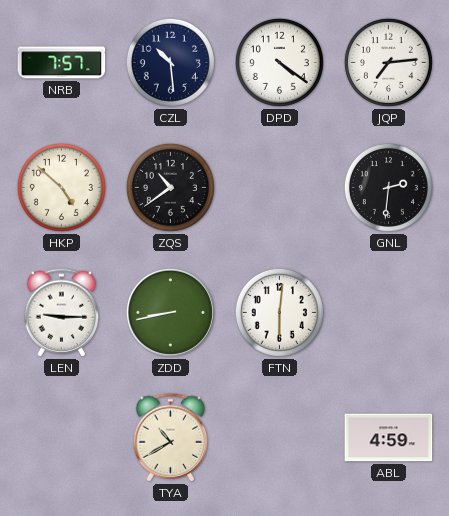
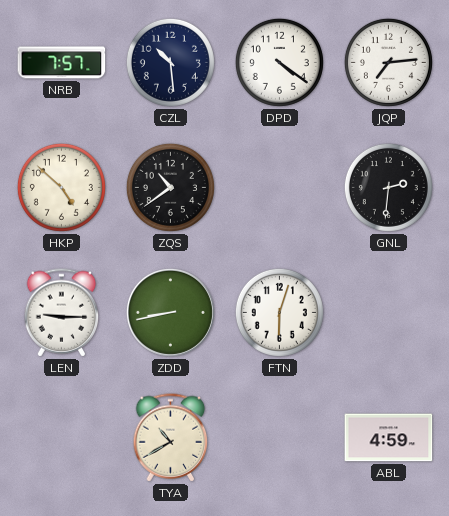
FTN: 6:01 -> 6:03
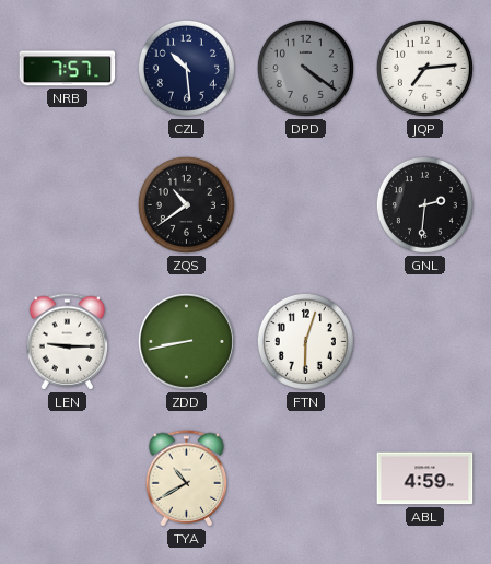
DPD dial: white -> grey
HKP: 4:52 -> none
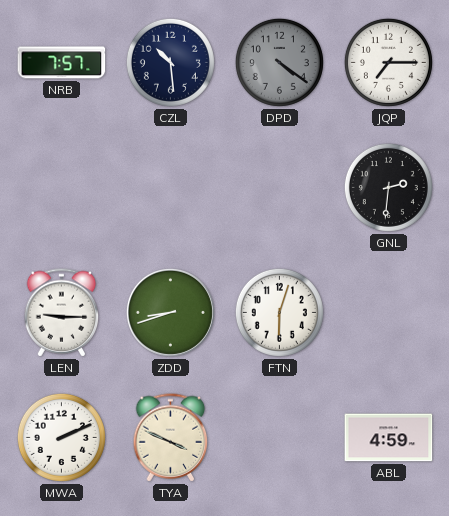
JQP: 7:14 -> 7:15
ZQS: 10:39 -> none
ZDD: 8:43 -> 8:42
MWA: none -> 2:11
TYA: 10:40 -> 3:49
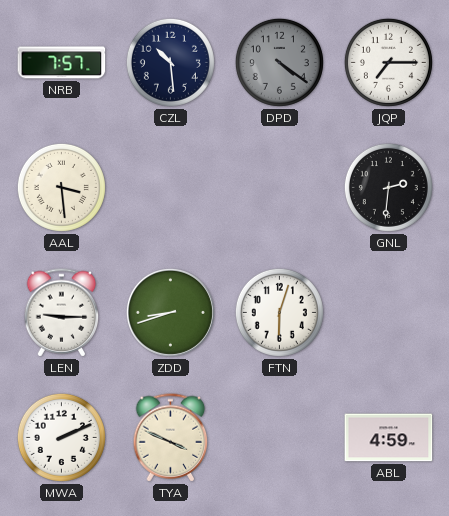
AAL: none -> 3:29
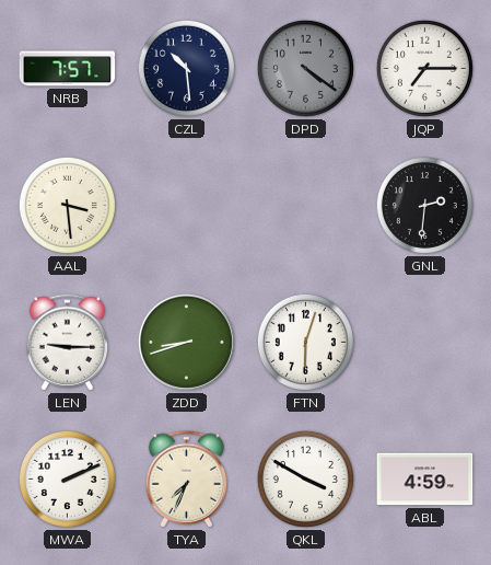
TYA: 3:49 -> 7:34
QKL: none -> 3:50
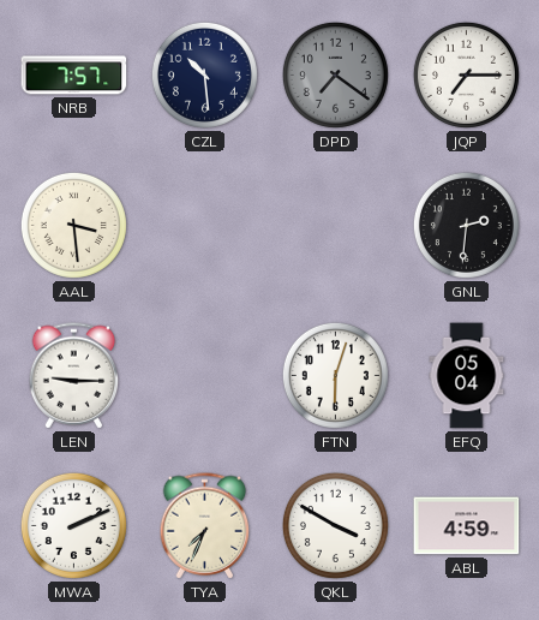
DPD: 4:21 -> 7:21
ZDD: 8:42 -> none
EFQ: none -> 05:04
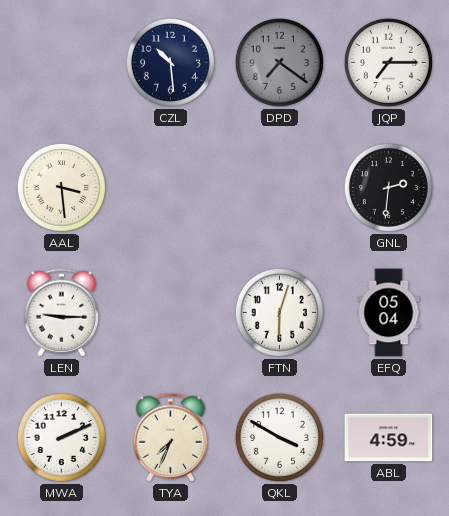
NRB: 7:57 -> none
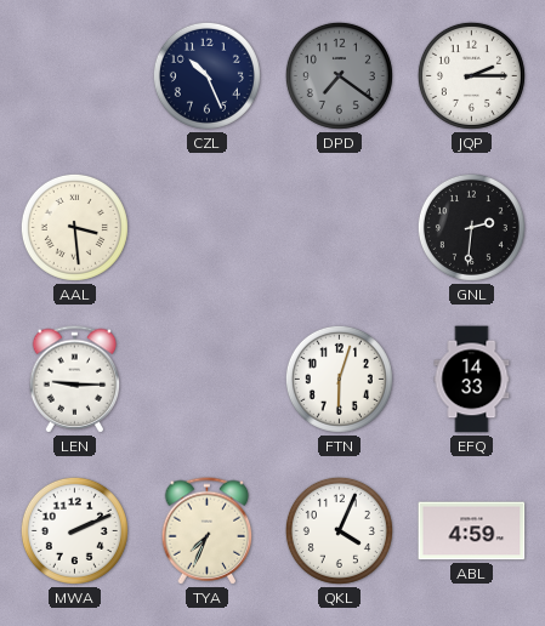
CZL: 10:29 -> 10:26
JQP: 7:15 -> 2:15
EFQ: 05:04 -> 14:33
QKL: 3:50 -> 4:04
